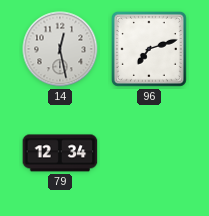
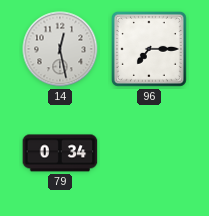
96: 7:12 -> 7:15
79: 12:34 -> 0:34
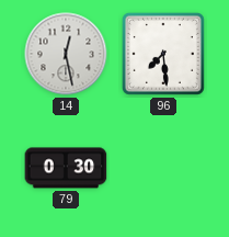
96: 7:15 -> 7:29
79: 0:34 -> 0:30
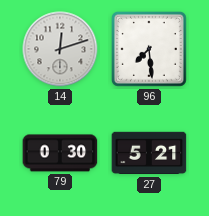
14: 12:28 -> 12:12
27: none -> 5:21
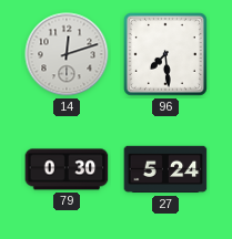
27: 5:21 -> 5:24
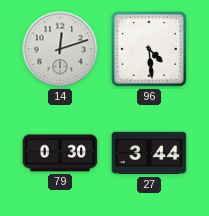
96: 7:29 -> 4:29
27: 5:24 -> 3:44
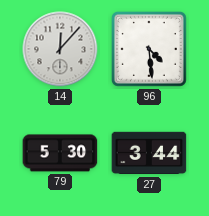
14: 12:12 -> 12:07
79: 0:30 -> 5:30
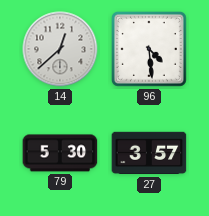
14: 12:07 -> 12:38
27: 3:44 -> 3:57
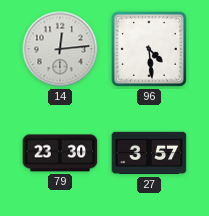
14: 12:38 -> 12:14
79: 5:30 -> 23:30
